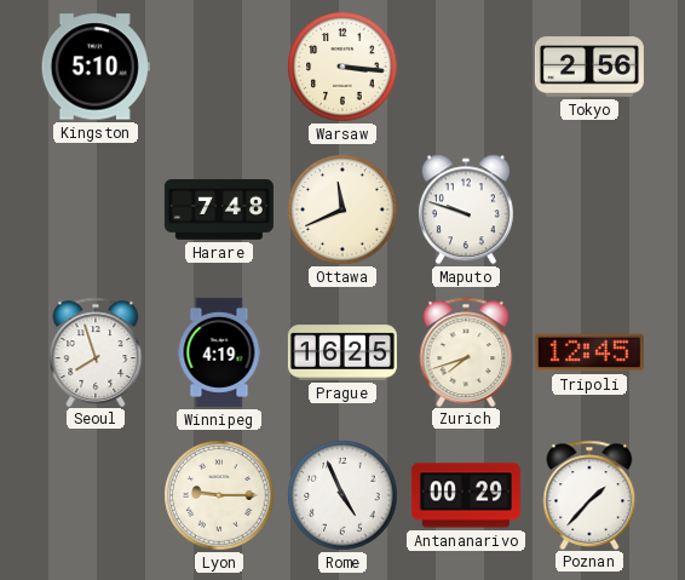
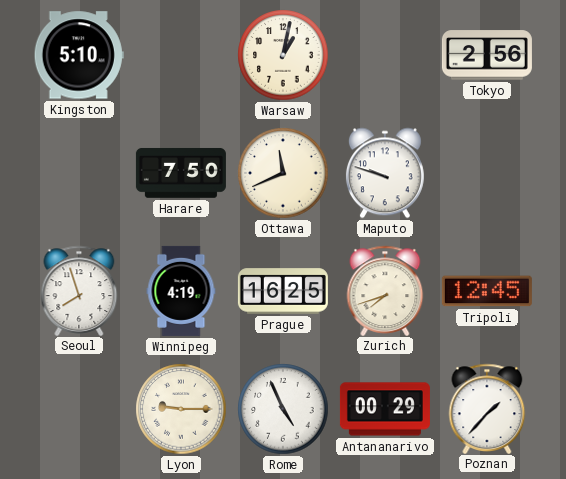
Warsaw: 3:16 -> 1:02
Harare: 7:48 -> 7:50
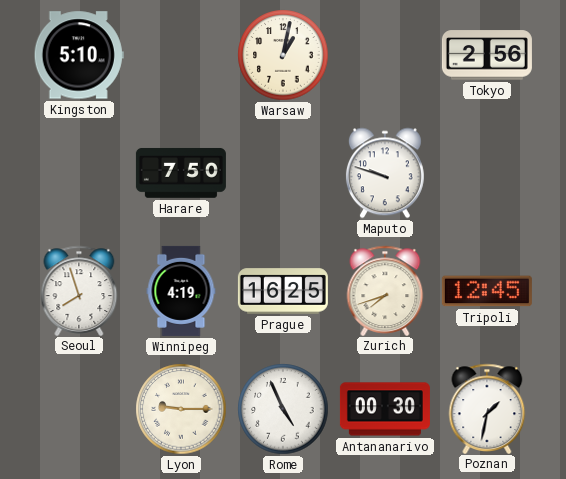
Ottawa: 11:41 -> none
Antananarivo: 00:29 -> 00:30
Poznan: 1:37 -> 1:32
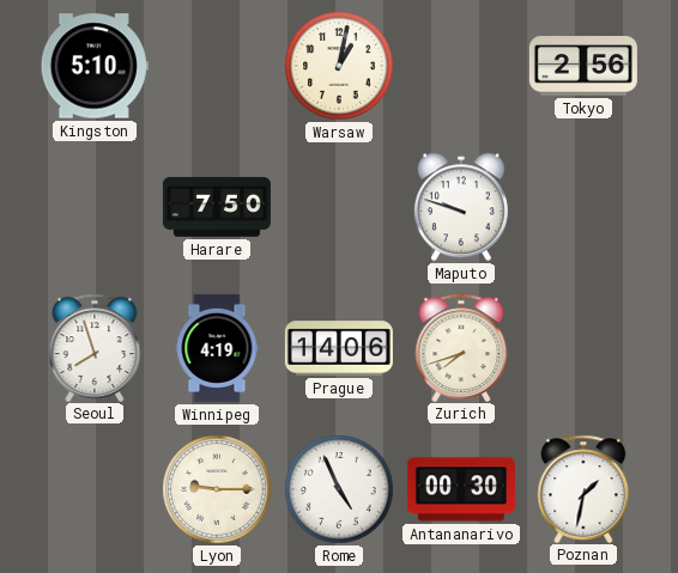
Prague: 16:25 -> 14:06
Tripoli: 12:45 -> none
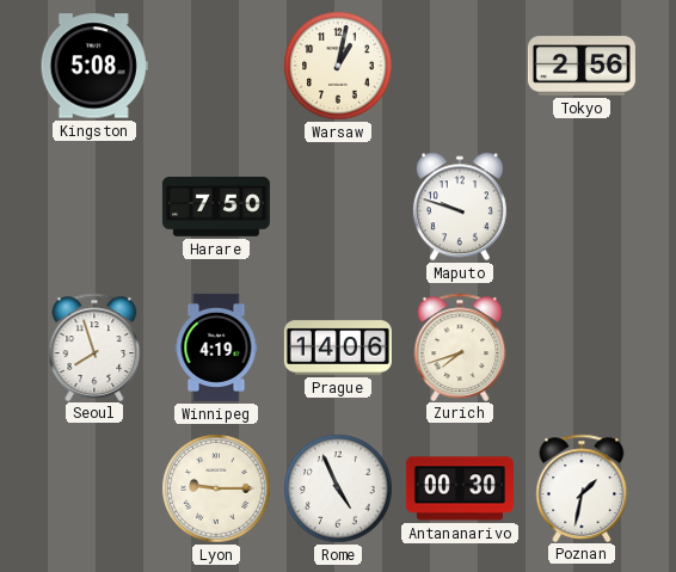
Kingston: 5:10 -> 5:08
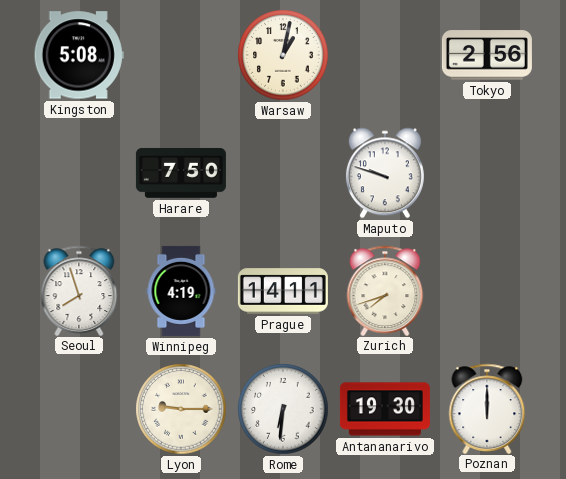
Prague: 14:06 -> 14:11
Rome: 4:56 -> 6:31
Antananarivo: 00:30 -> 19:30
Poznan: 1:32 -> 12:00
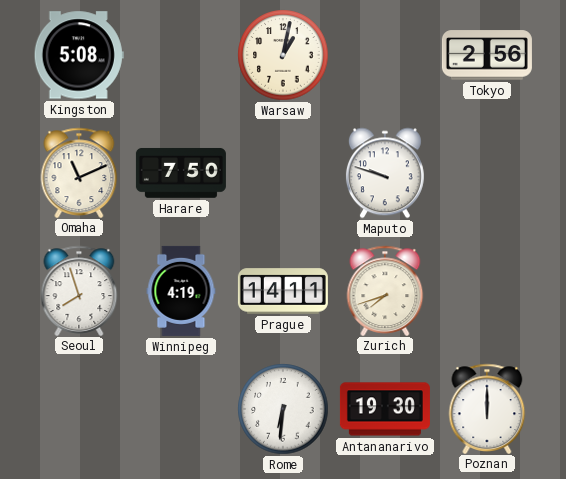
Omaha: none -> 11:11
Lyon: 9:15 -> none
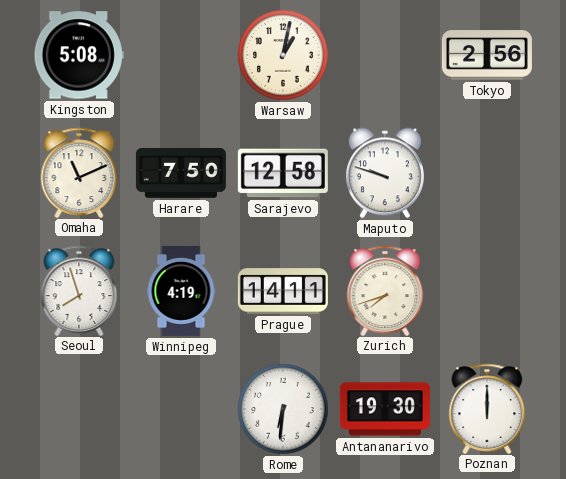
Sarajevo: none -> 12:58
